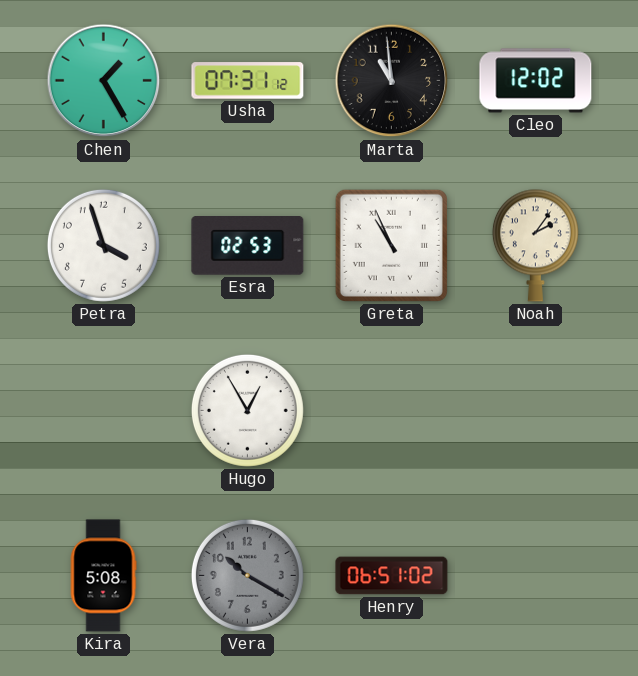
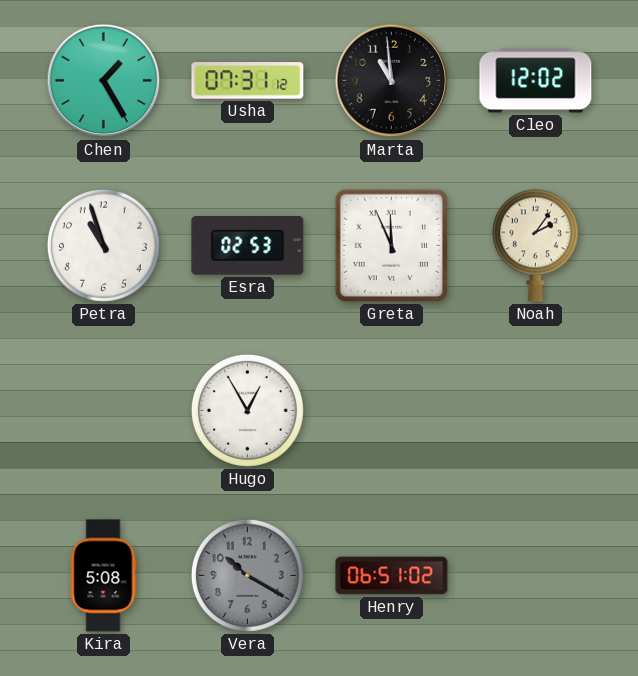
Petra: 3:57 -> 10:57
Greta: 10:56 -> 11:56
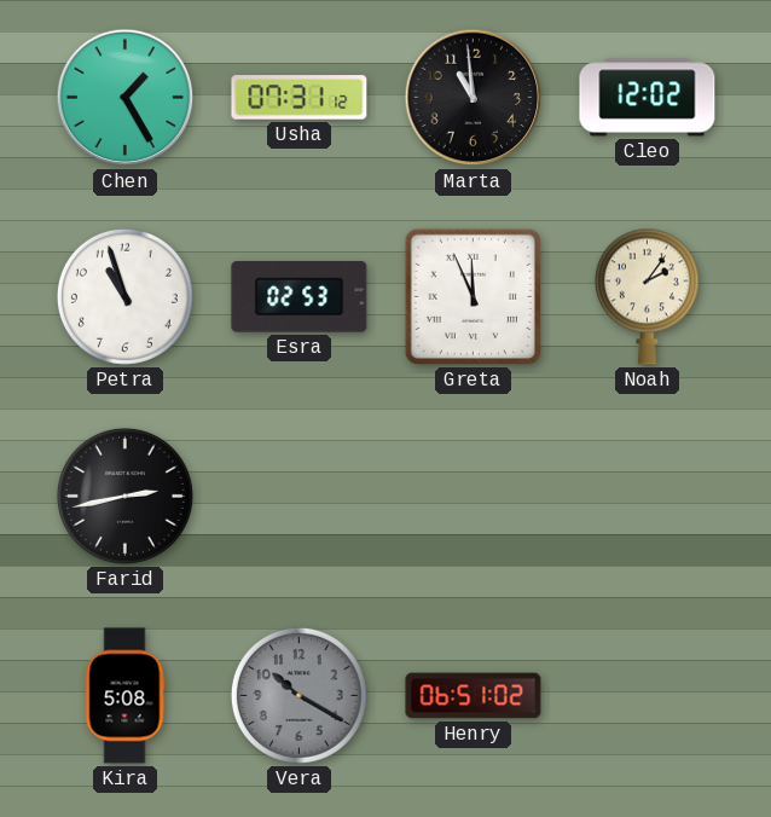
Farid: none -> 2:43
Hugo: 12:55 -> none
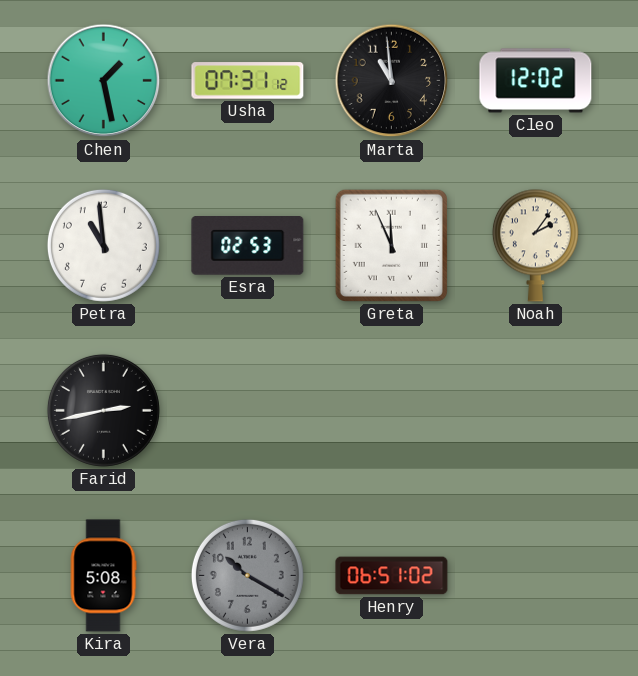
Chen: 1:25 -> 1:28
Petra: 10:57 -> 10:59
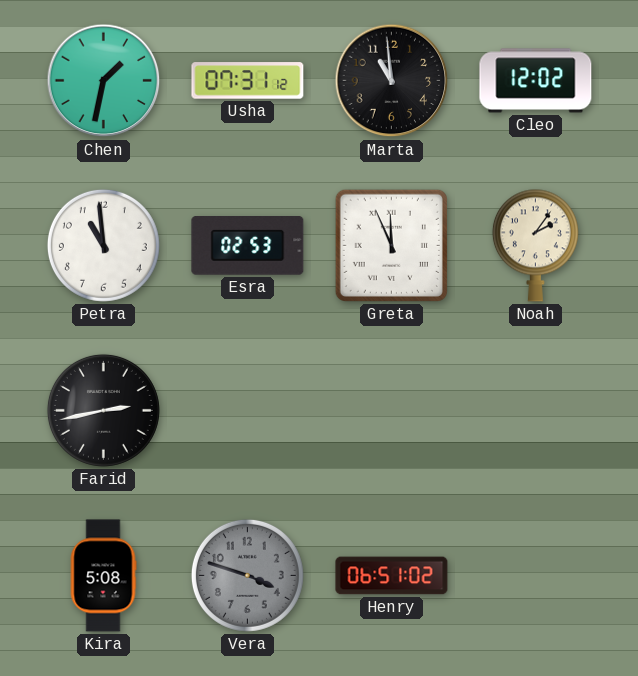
Chen: 1:28 -> 1:32
Vera: 10:20 -> 3:48
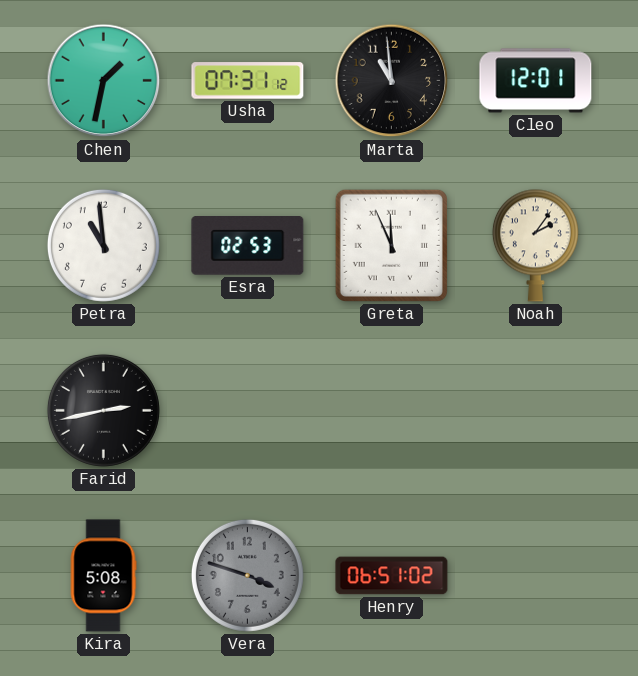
Cleo: 12:02 -> 12:01
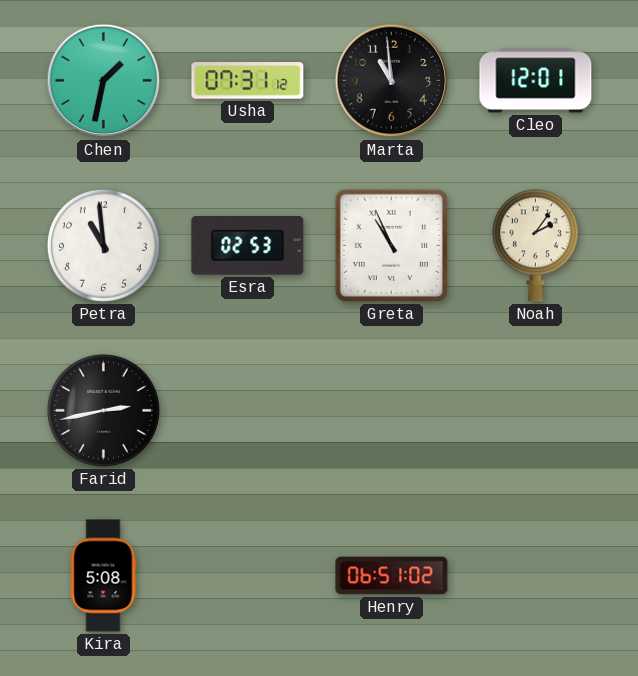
Greta: 11:56 -> 10:56
Vera: 3:48 -> none
